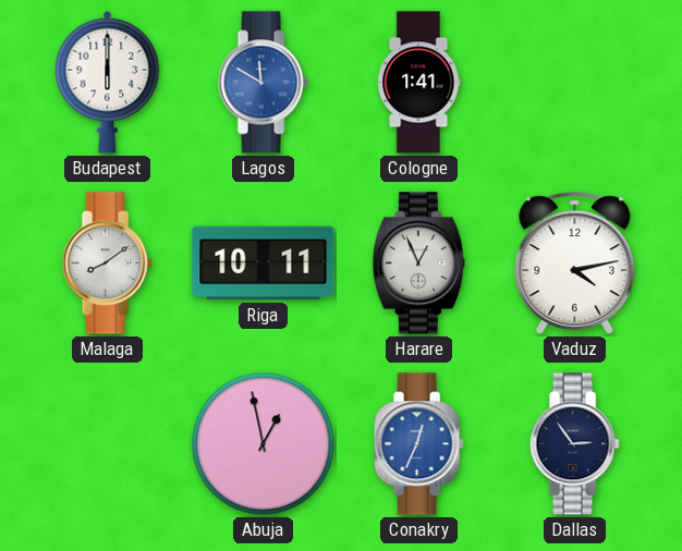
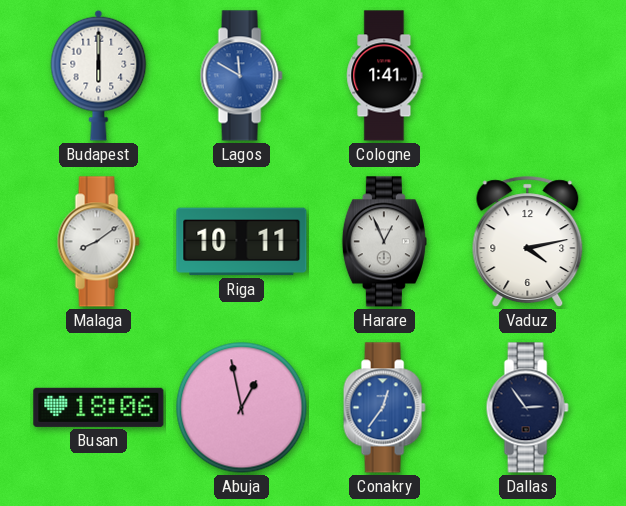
Busan: none -> 18:06
Conakry: 12:34 -> 12:36
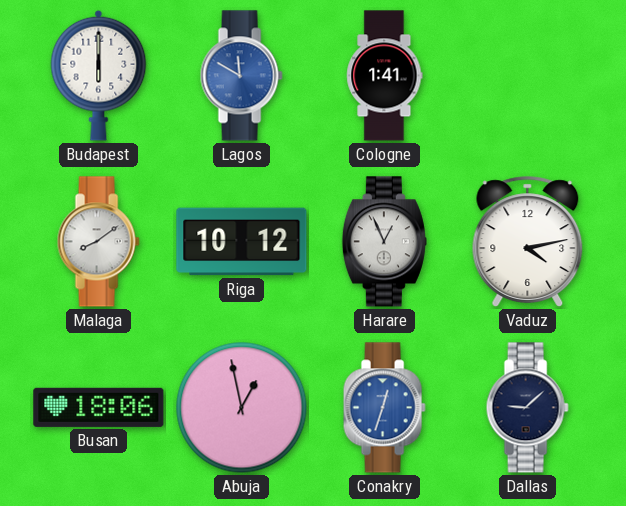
Riga: 10:11 -> 10:12
Conakry: 12:36 -> 12:33
Dallas: 2:54 -> 9:08
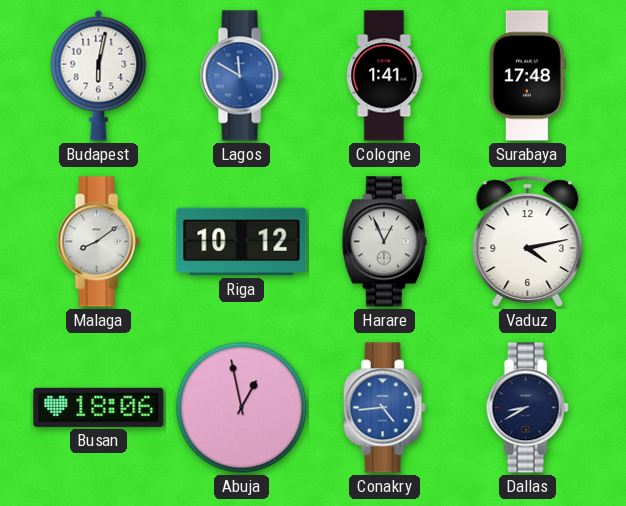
Budapest: 6:00 -> 6:02
Surabaya: none -> 17:48
Conakry: 12:33 -> 4:44
Dallas: 9:08 -> 8:40
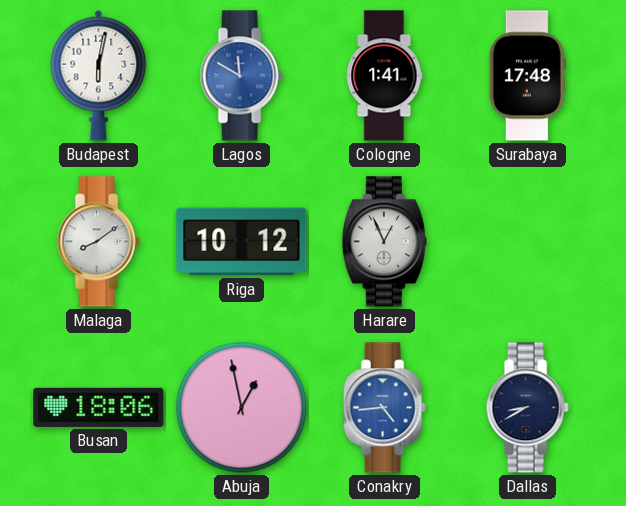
Vaduz: 4:13 -> none
